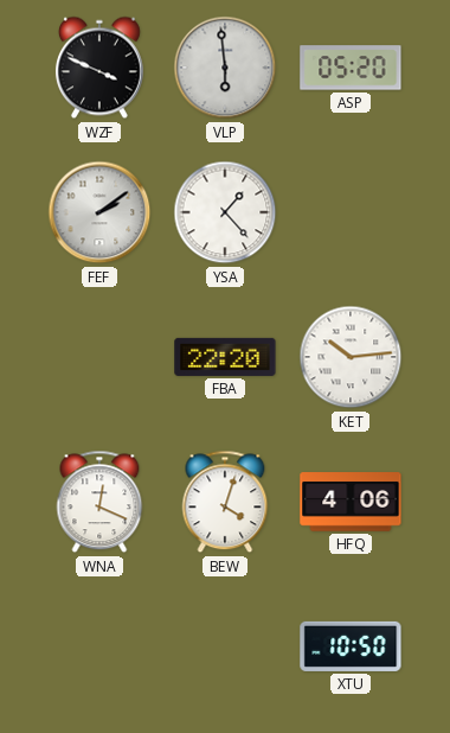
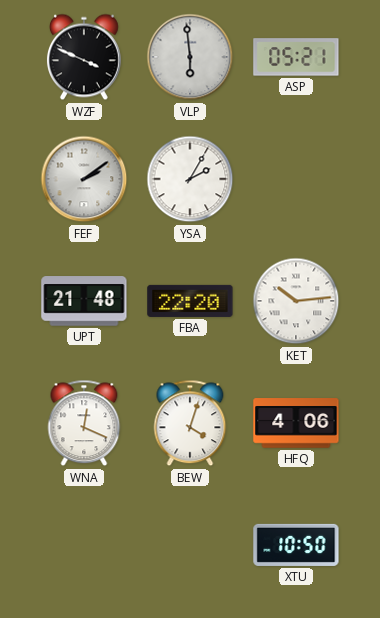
ASP: 05:20 -> 05:21
YSA: 1:23 -> 2:05
UPT: none -> 21:48
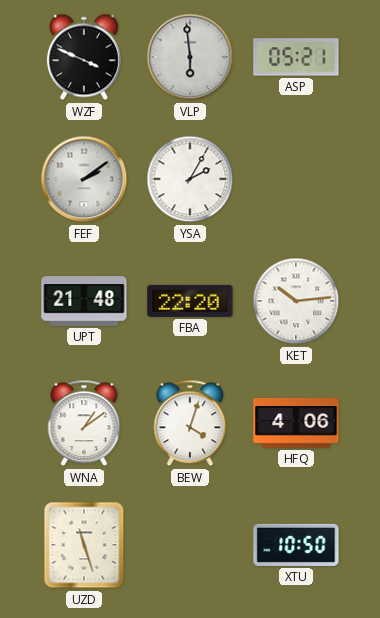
WNA: 12:19 -> 1:09
UZD: none -> 11:27
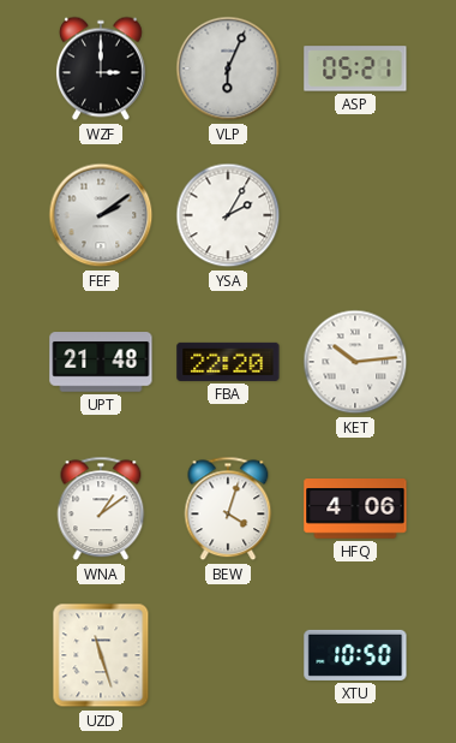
WZF: 3:49 -> 3:00
VLP: 5:59 -> 6:04
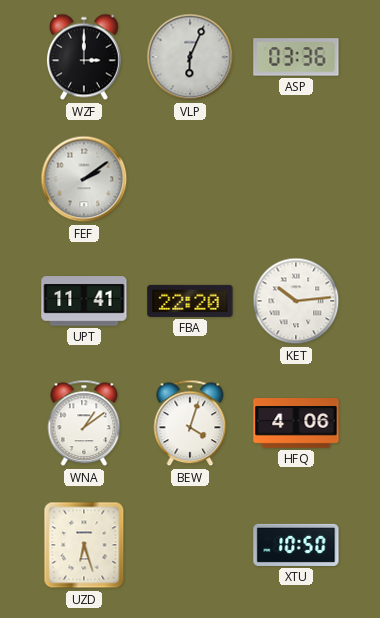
ASP: 05:21 -> 03:36
YSA: 2:05 -> none
UPT: 21:48 -> 11:41
UZD: 11:27 -> 6:27
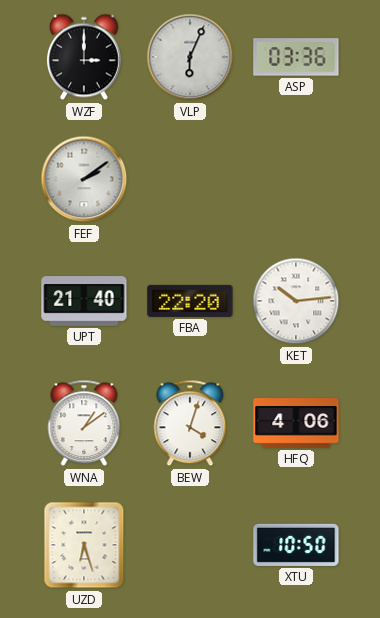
UPT: 11:41 -> 21:40
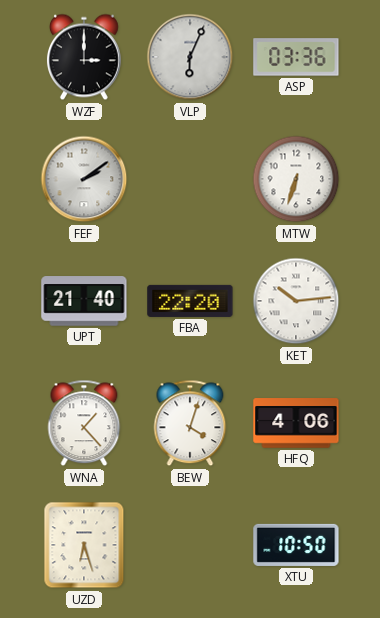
MTW: none -> 6:33
WNA: 1:09 -> 1:23
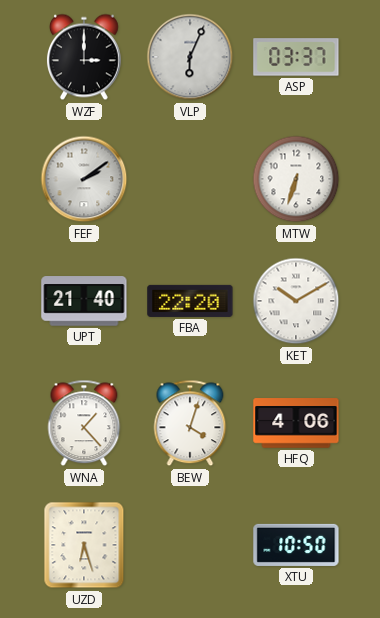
ASP: 03:36 -> 03:37
KET: 10:14 -> 10:10
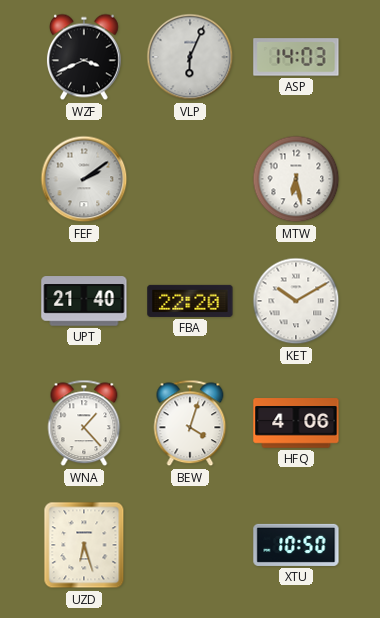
WZF: 3:00 -> 3:41
ASP: 03:37 -> 14:03
MTW: 6:33 -> 6:28
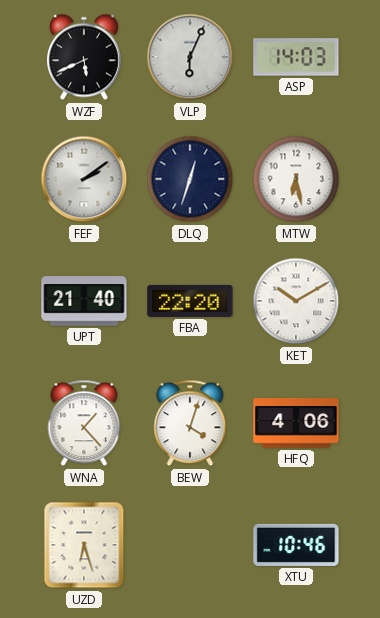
WZF: 3:41 -> 5:41
DLQ: none -> 12:33
XTU: 10:50 -> 10:46
